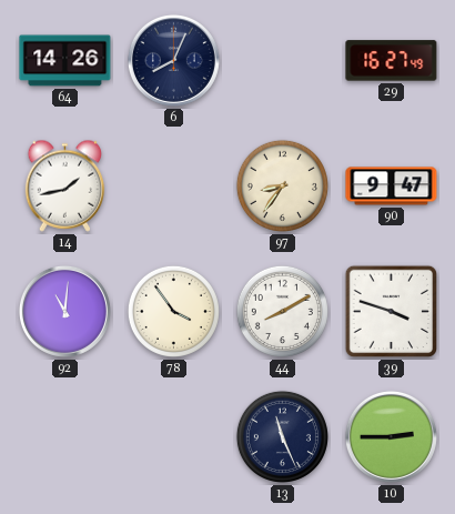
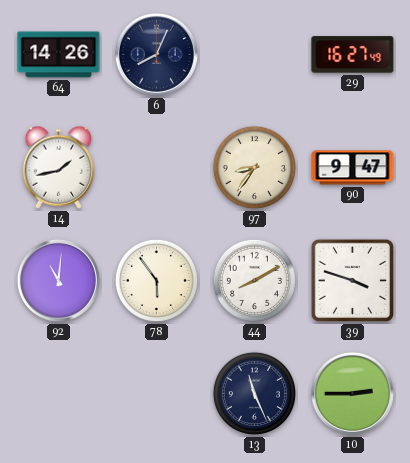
78: 3:54 -> 5:54
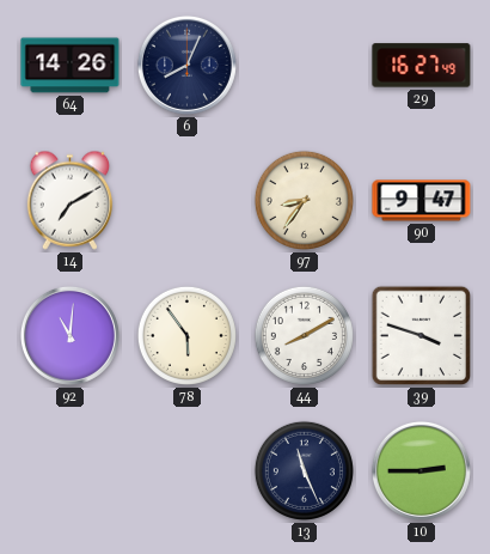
14: 1:43 -> 7:10
